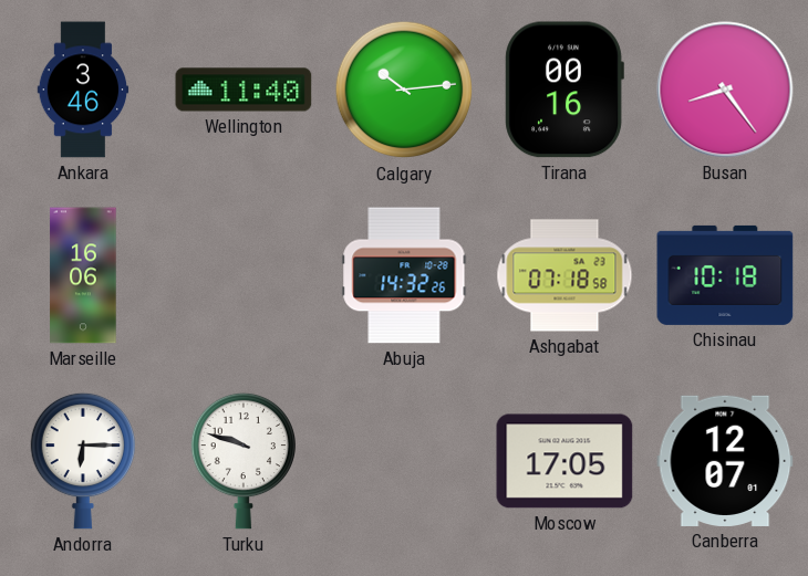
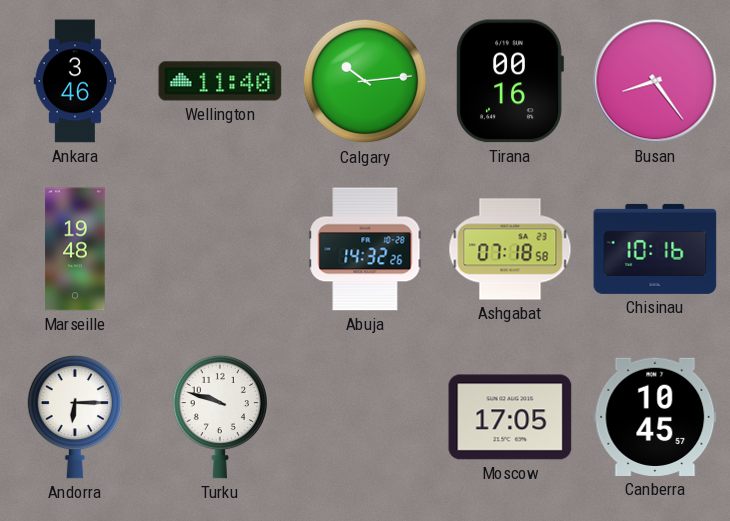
Marseille: 16:06 -> 19:48
Chisinau: 10:18 -> 10:16
Canberra: 12:07 -> 10:45
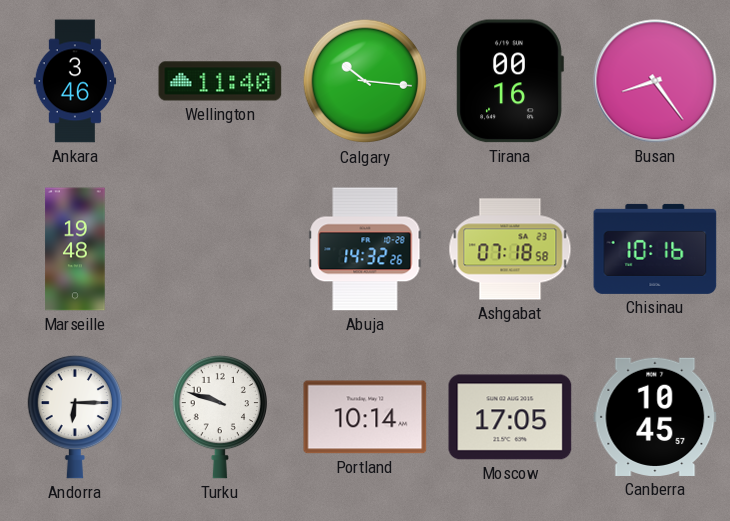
Calgary: 10:14 -> 10:16
Portland: none -> 10:14
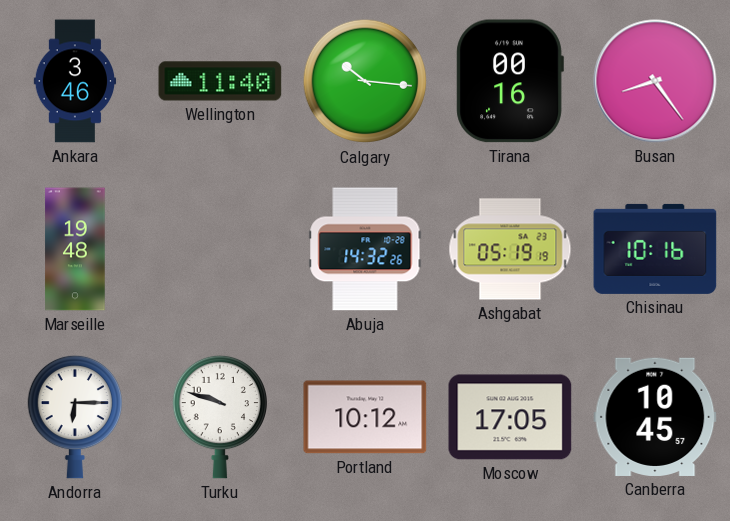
Ashgabat: 07:18 -> 05:19
Portland: 10:14 -> 10:12
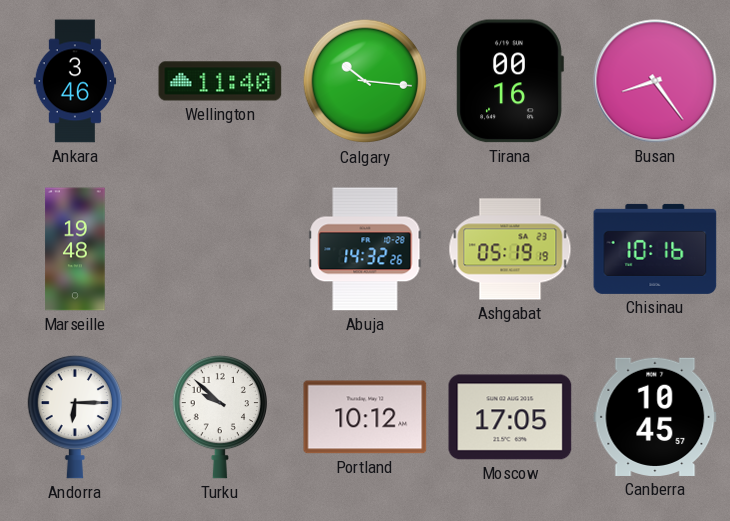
Turku: 9:48 -> 9:52
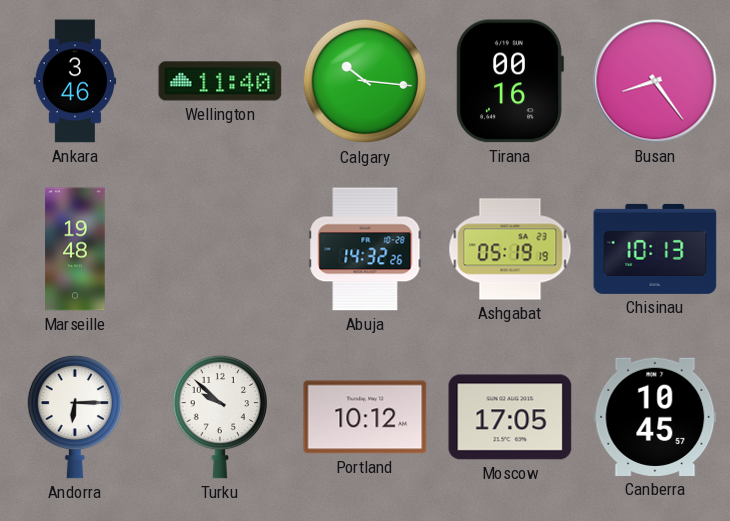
Chisinau: 10:16 -> 10:13
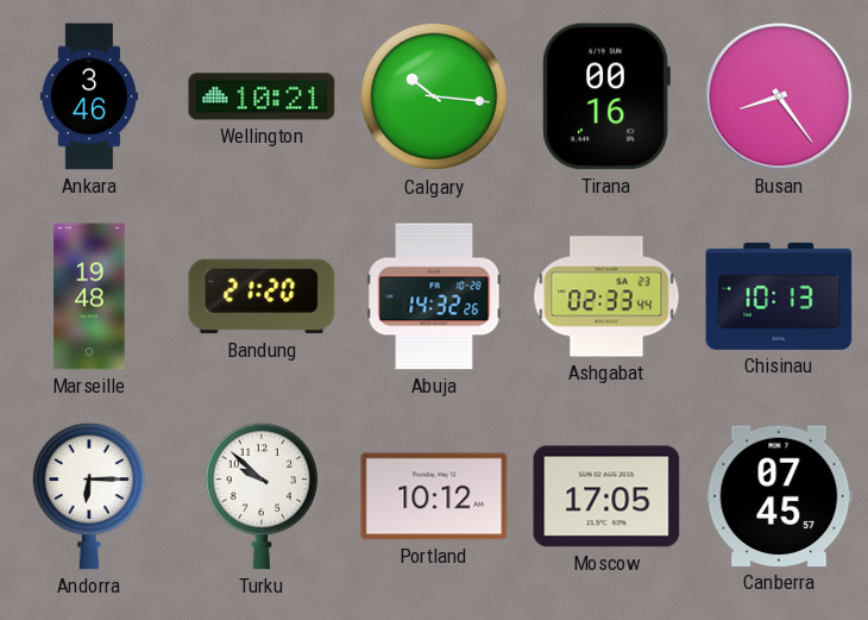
Wellington: 11:40 -> 10:21
Bandung: none -> 21:20
Ashgabat: 05:19 -> 02:33
Canberra: 10:45 -> 07:45
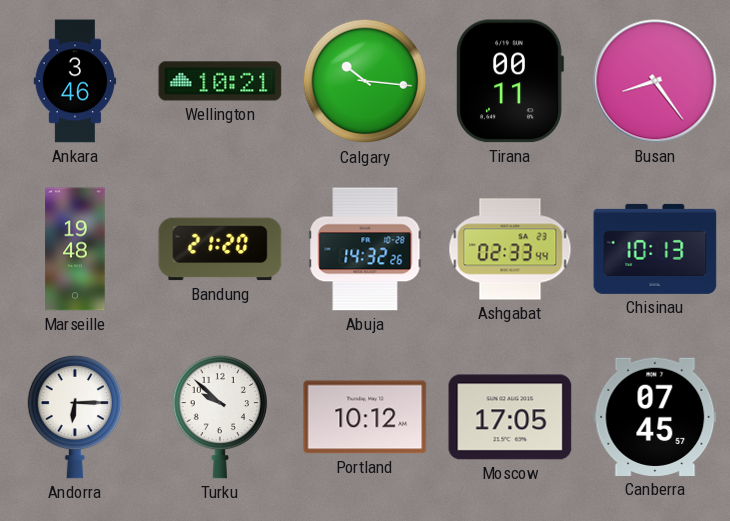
Tirana: 00:16 -> 00:11
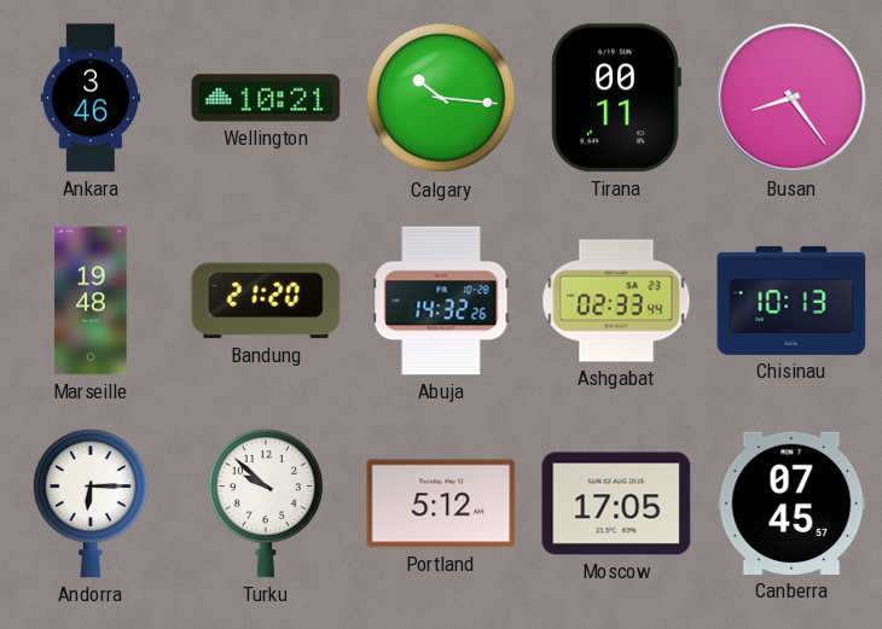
Portland: 10:12 -> 5:12
